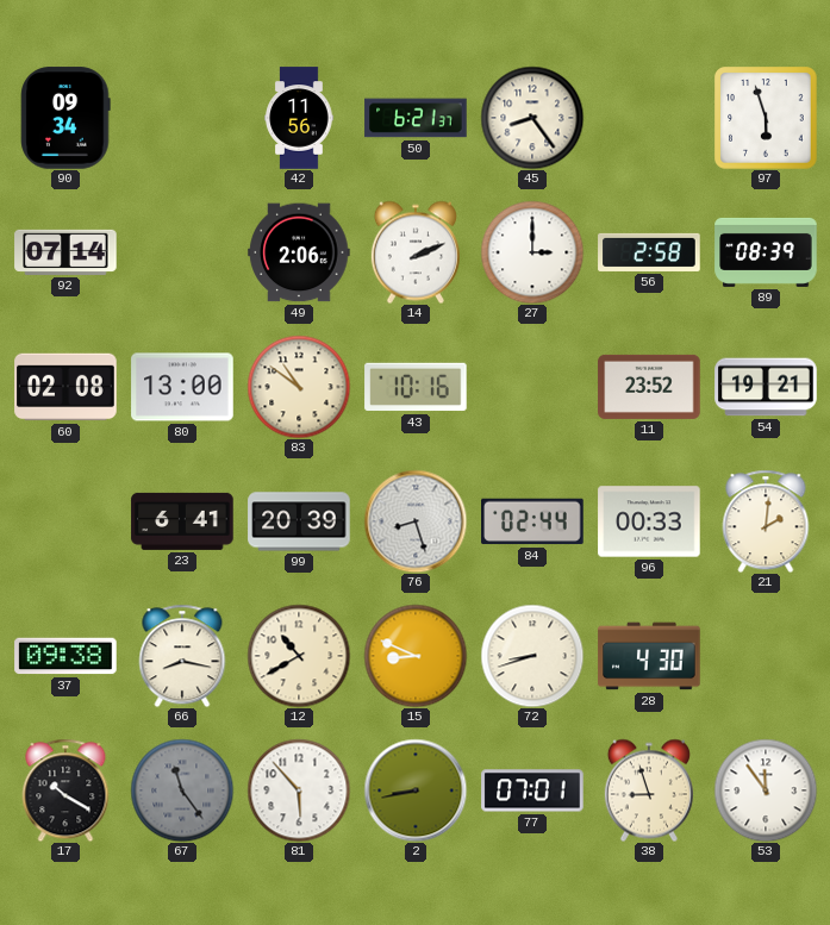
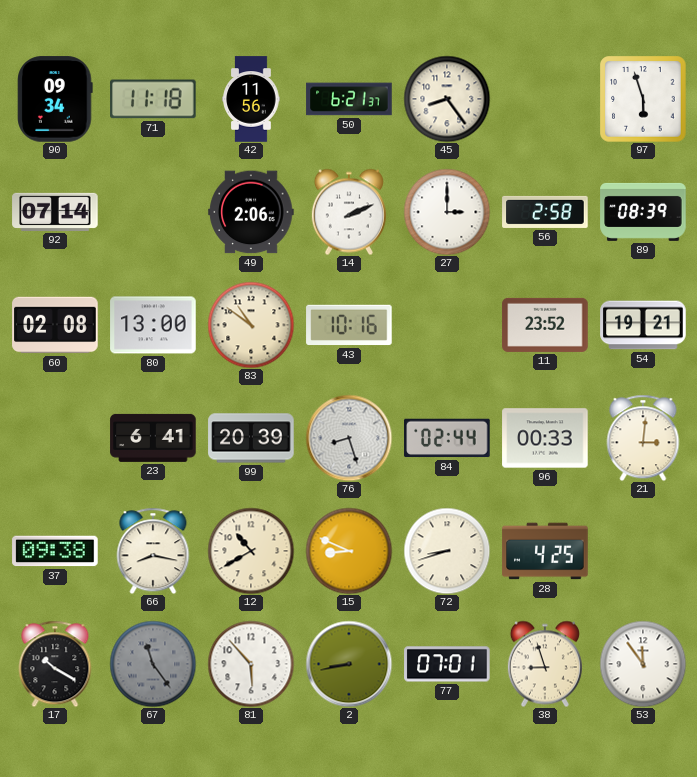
71: none -> 11:18
21: 2:01 -> 3:01
28: 4:30 -> 4:25
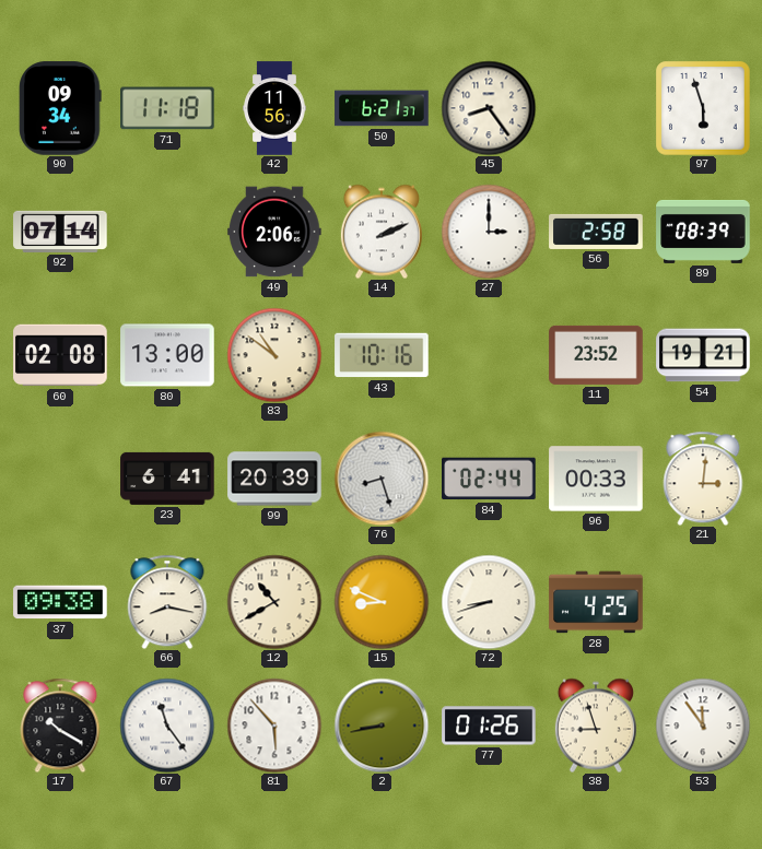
67 dial: grey -> white
77: 07:01 -> 01:26
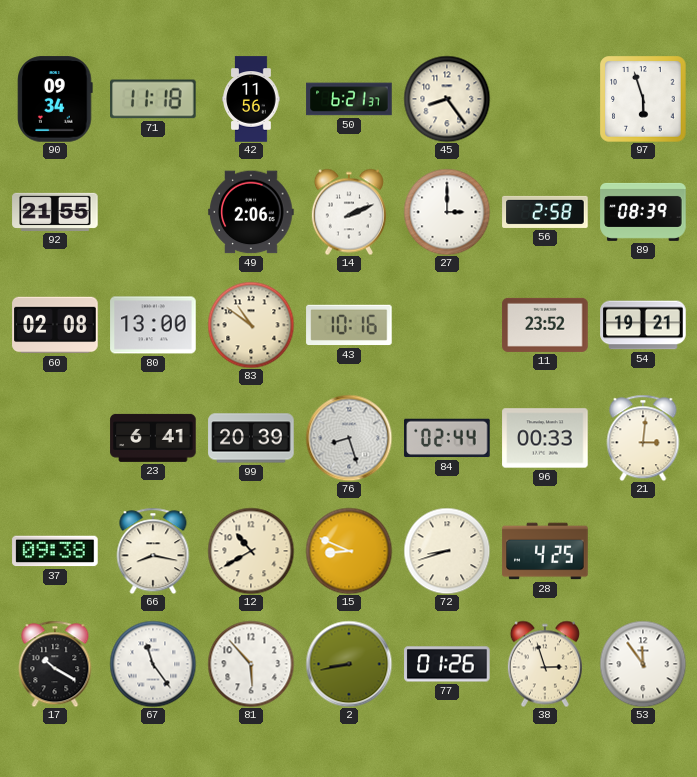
92: 07:14 -> 21:55
38: 8:57 -> 2:57
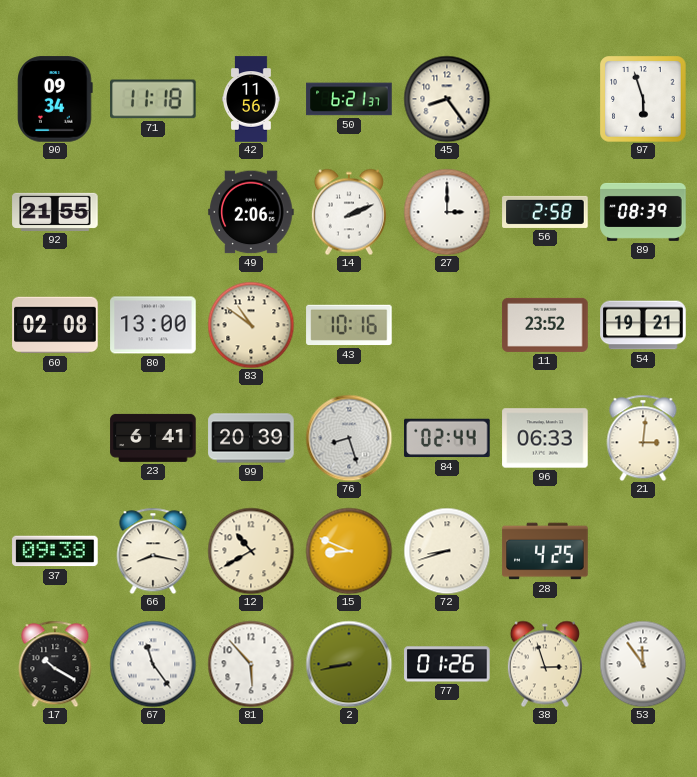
96: 00:33 -> 06:33
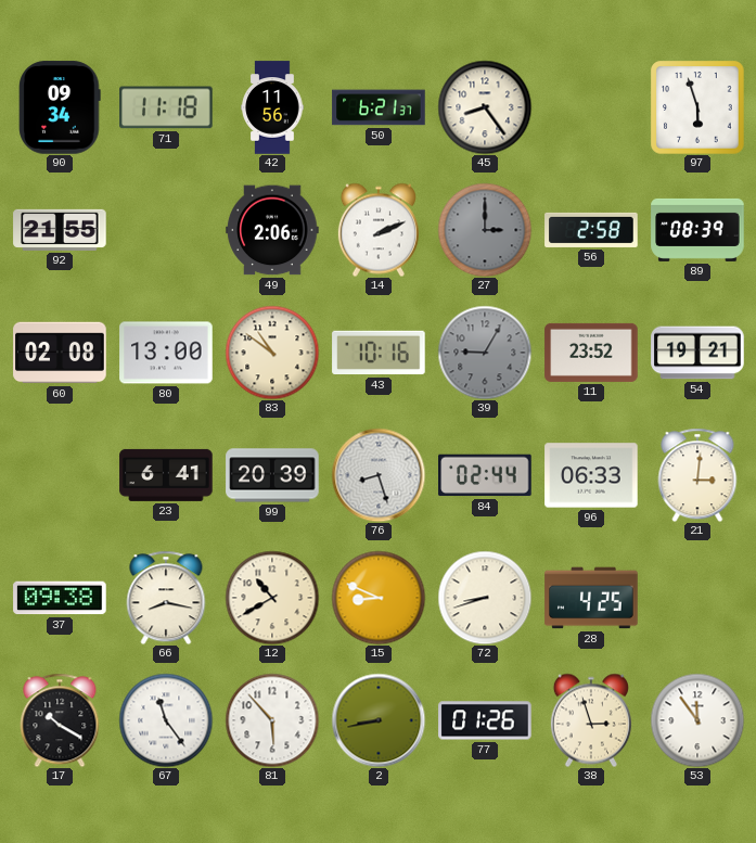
27 dial: white -> grey
39: none -> 9:05
